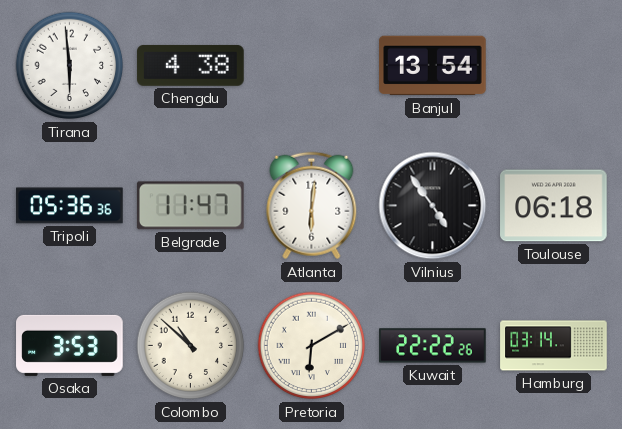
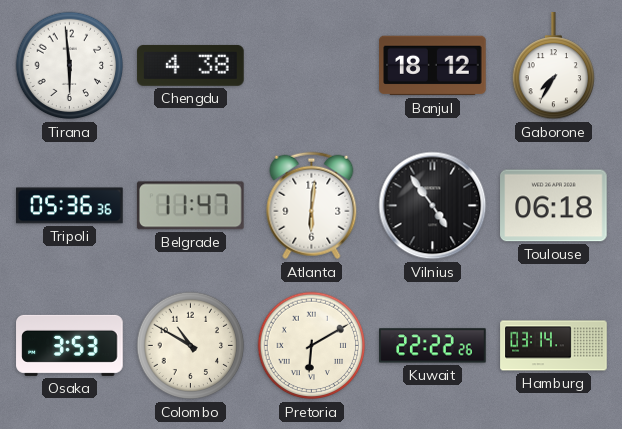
Banjul: 13:54 -> 18:12
Gaborone: none -> 7:35
Colombo: 10:52 -> 10:50
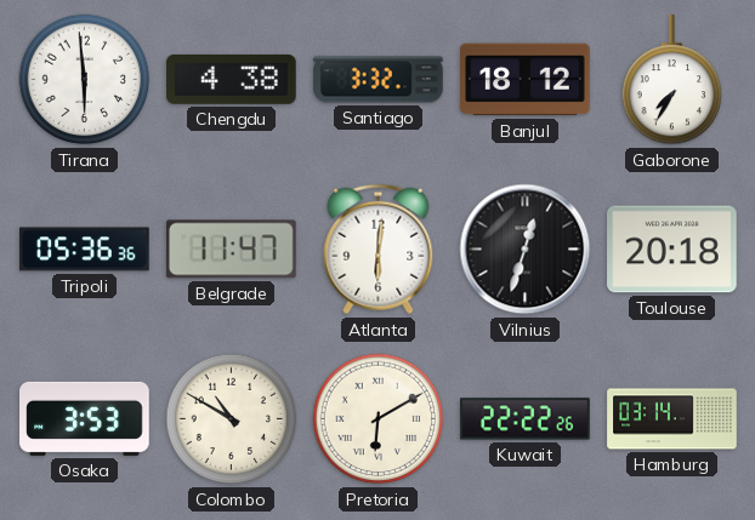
Santiago: none -> 3:32
Vilnius: 4:54 -> 12:33
Toulouse: 06:18 -> 20:18
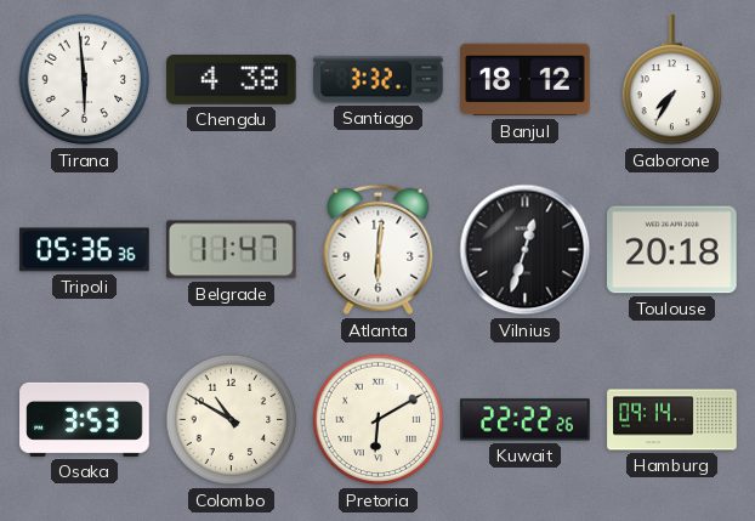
Hamburg: 03:14 -> 09:14
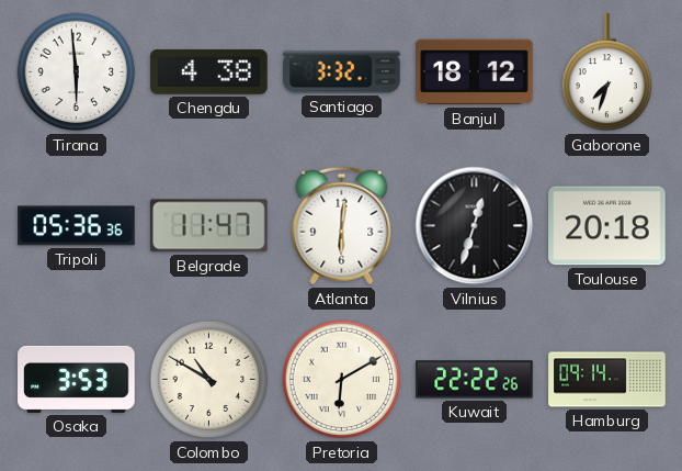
Gaborone: 7:35 -> 7:33
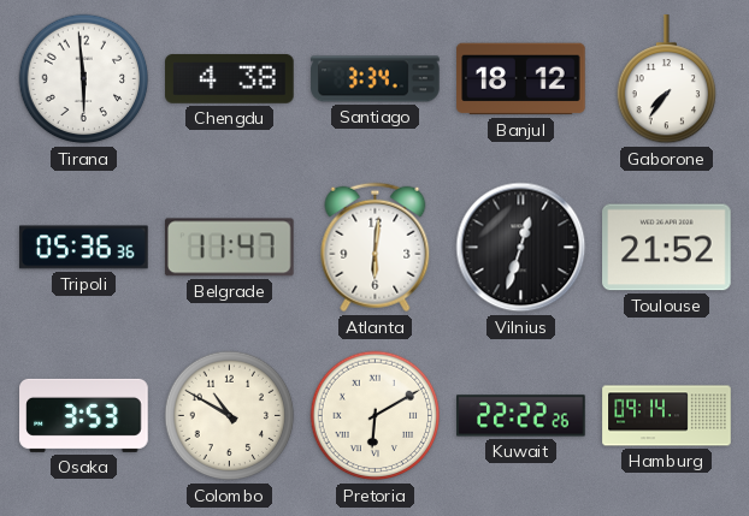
Santiago: 3:32 -> 3:34
Gaborone: 7:33 -> 7:36
Toulouse: 20:18 -> 21:52
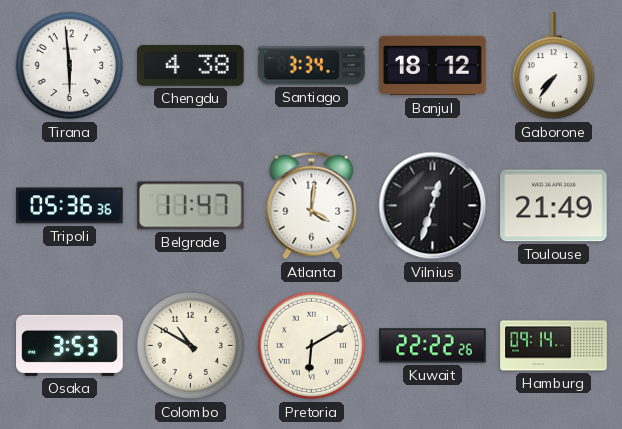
Atlanta: 6:01 -> 4:01
Toulouse: 21:52 -> 21:49
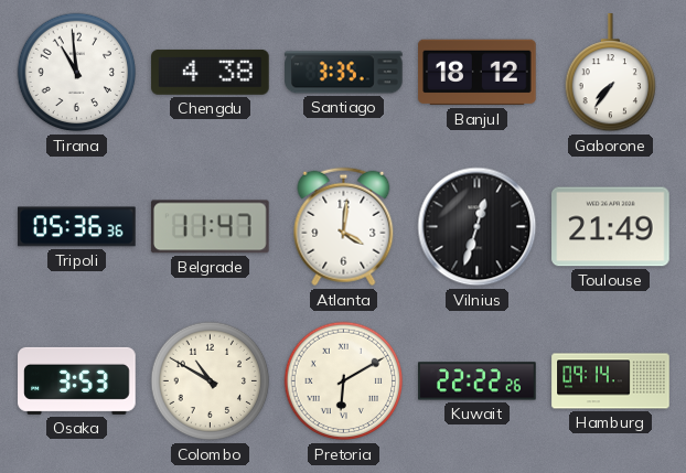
Tirana: 5:59 -> 10:59
Santiago: 3:34 -> 3:35
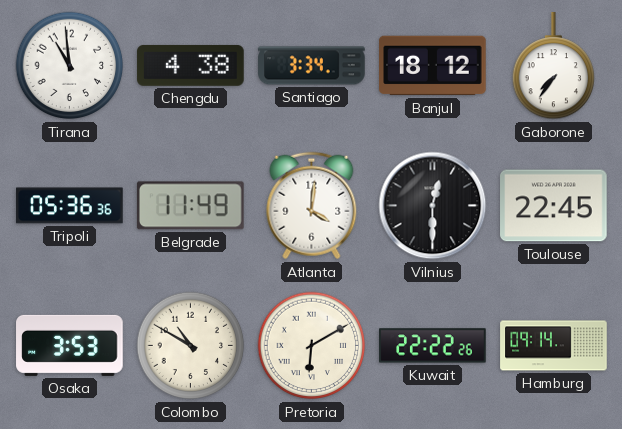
Santiago: 3:35 -> 3:34
Belgrade: 11:47 -> 11:49
Vilnius: 12:33 -> 12:30
Toulouse: 21:49 -> 22:45
